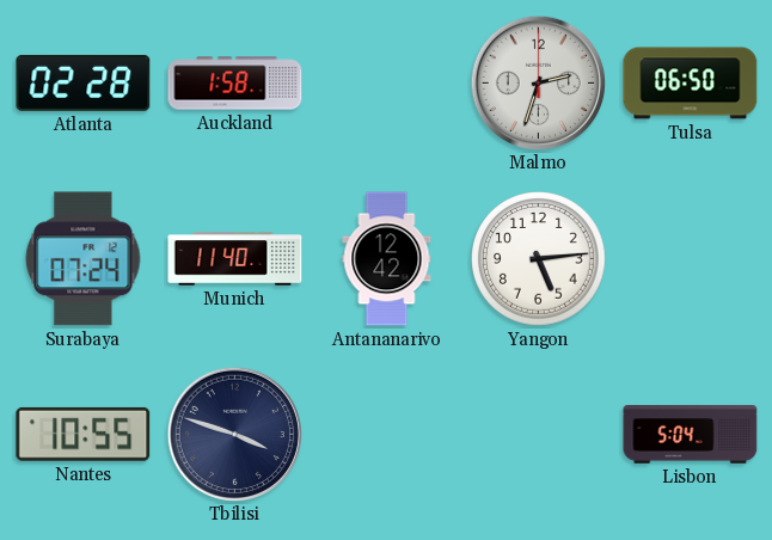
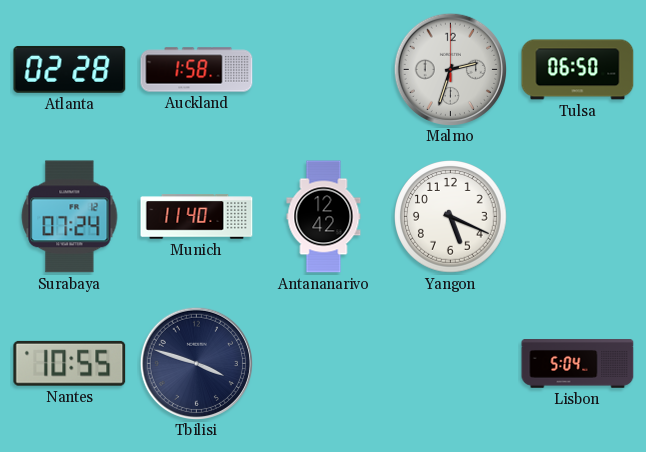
Yangon: 5:14 -> 5:19
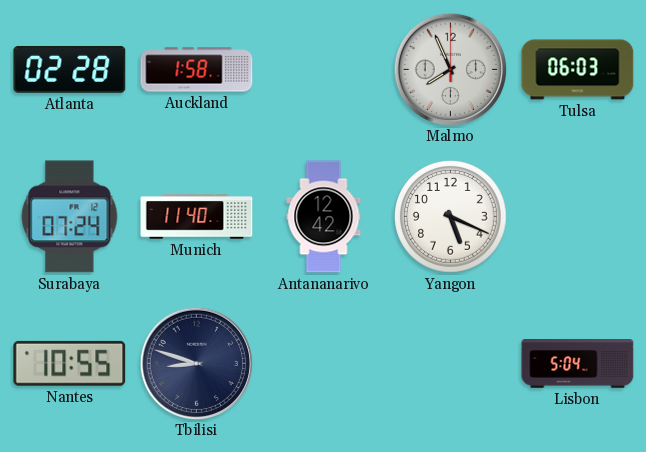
Malmo: 2:33 -> 7:56
Tulsa: 06:50 -> 06:03
Tbilisi: 3:48 -> 8:48
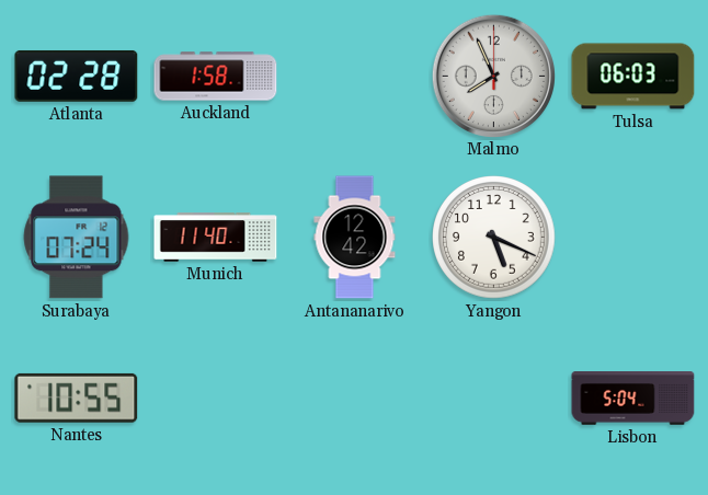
Tbilisi: 8:48 -> none
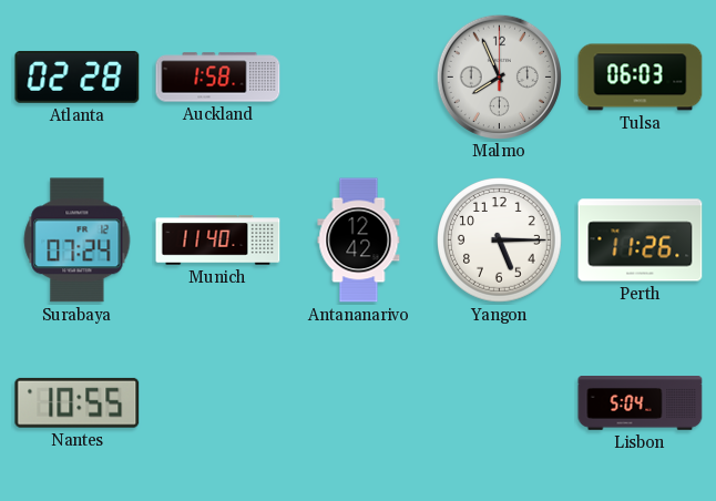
Yangon: 5:19 -> 5:15
Perth: none -> 11:26
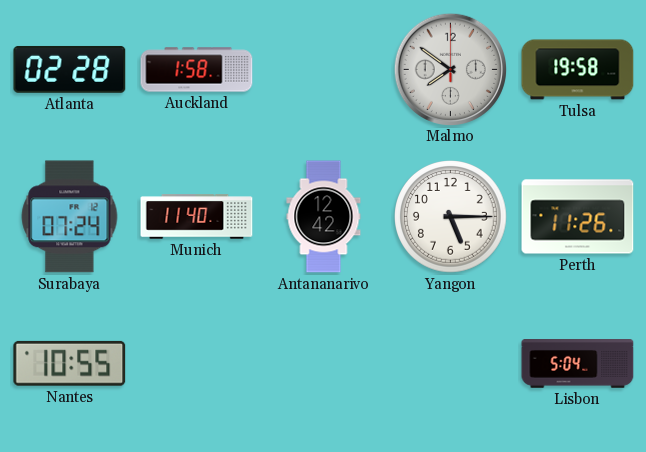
Malmo: 7:56 -> 7:51
Tulsa: 06:03 -> 19:58
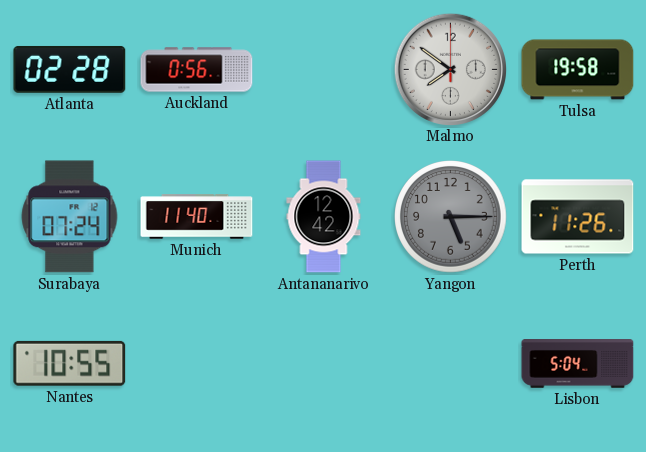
Auckland: 1:58 -> 0:56
Yangon dial: white -> grey
